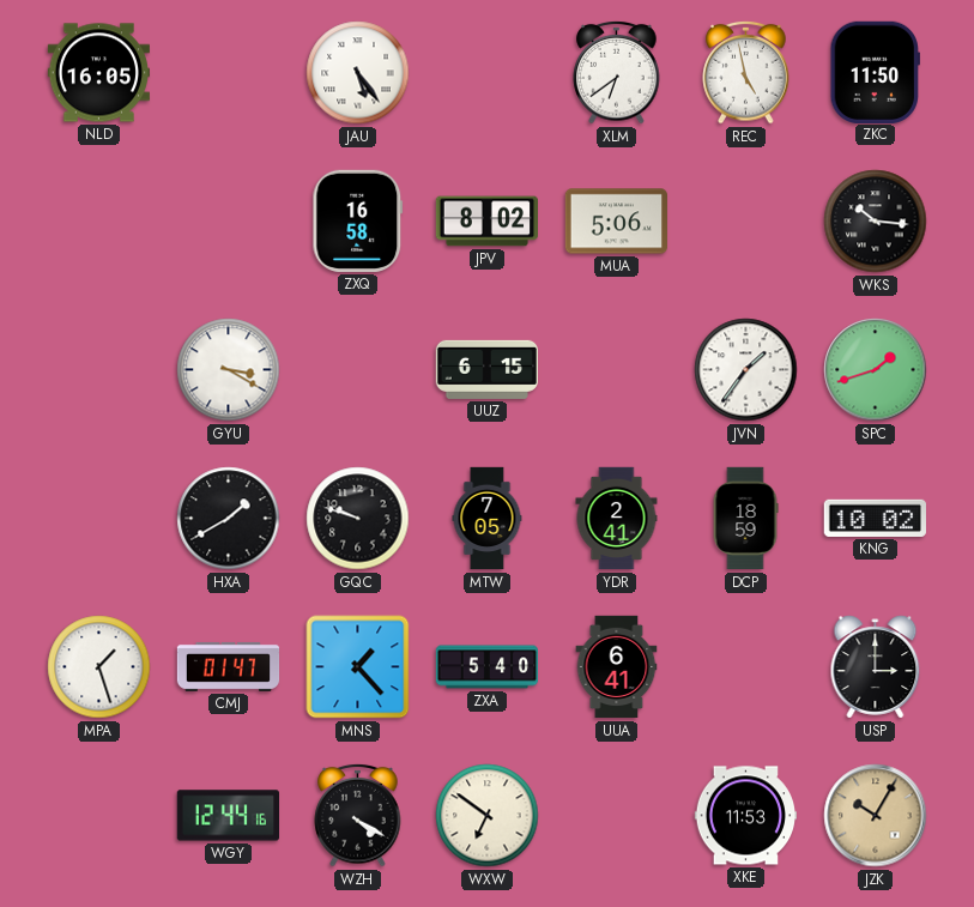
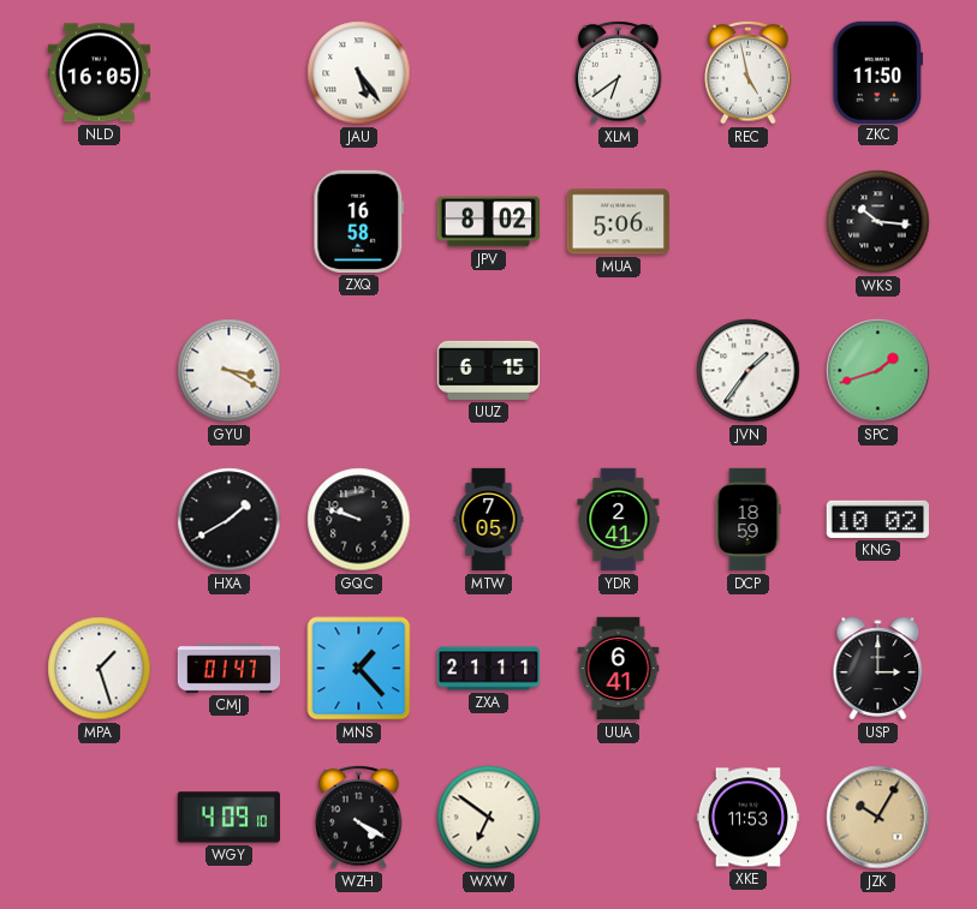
ZXA: 5:40 -> 21:11
WGY: 12:44 -> 4:09
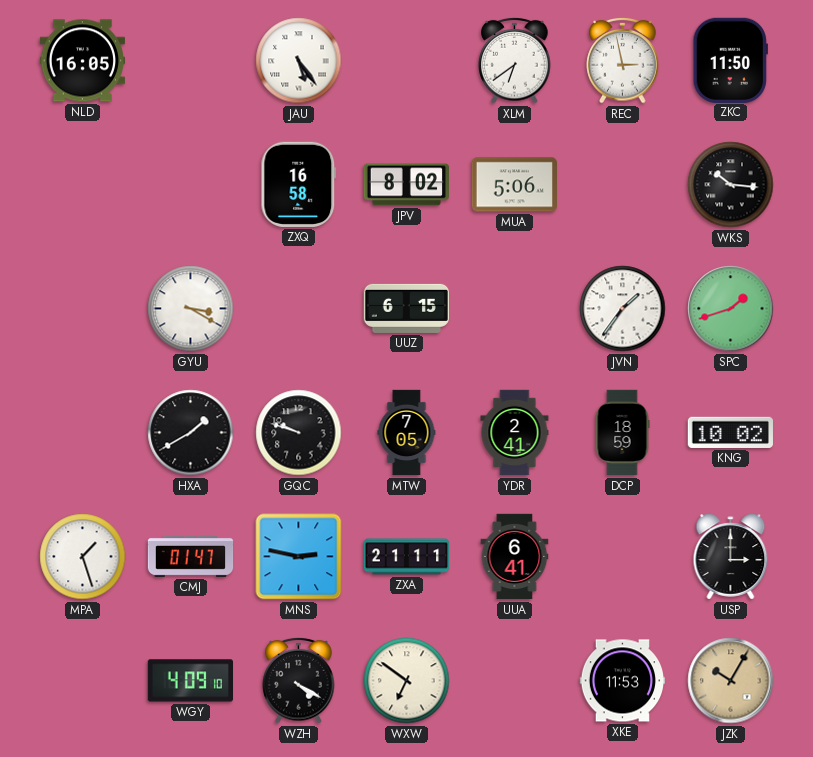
REC: 4:58 -> 2:58
MNS: 1:23 -> 2:47
